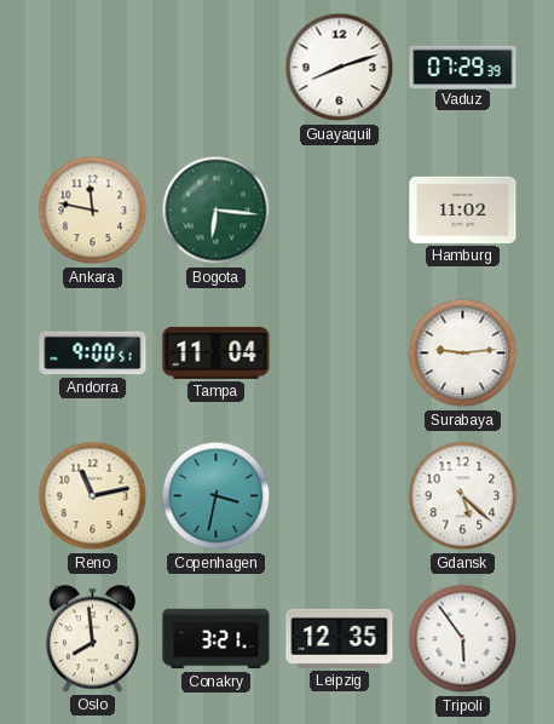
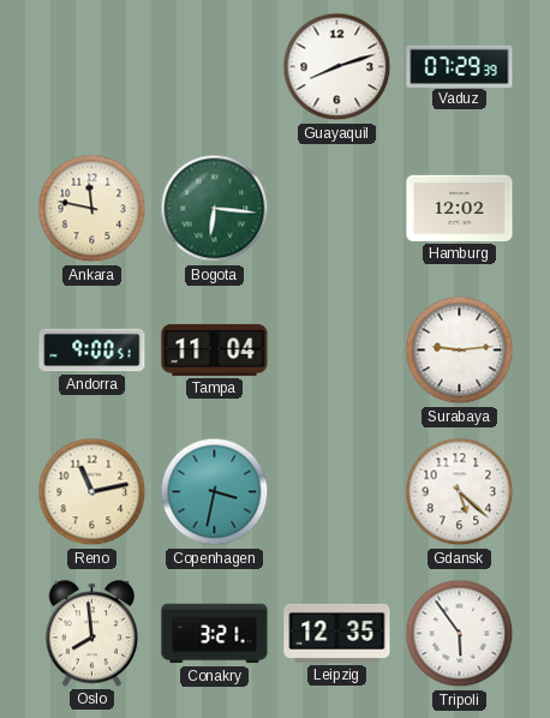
Hamburg: 11:02 -> 12:02
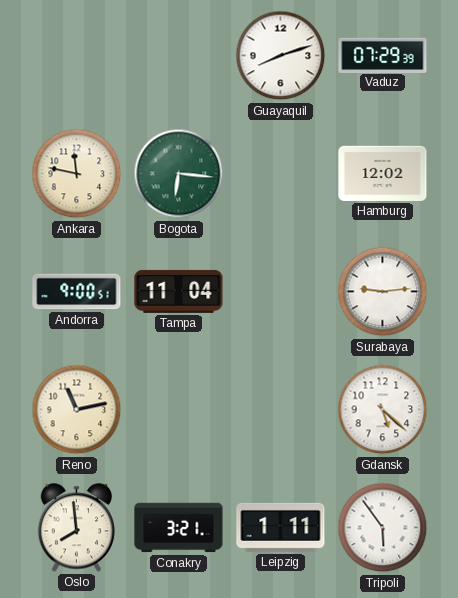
Copenhagen: 3:32 -> none
Leipzig: 12:35 -> 1:11
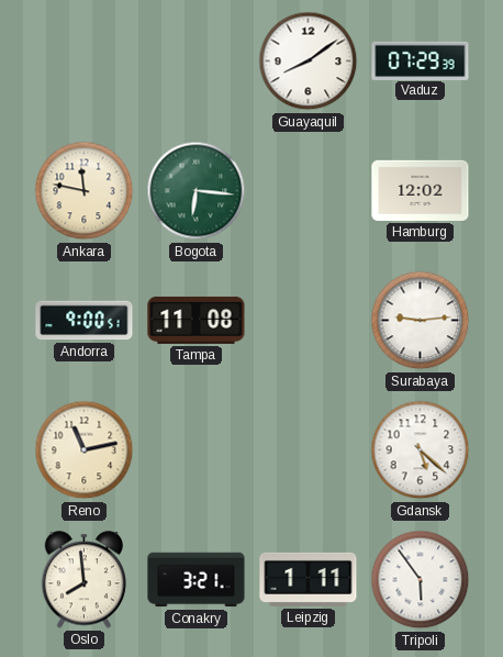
Guayaquil: 8:12 -> 8:09
Tampa: 11:04 -> 11:08
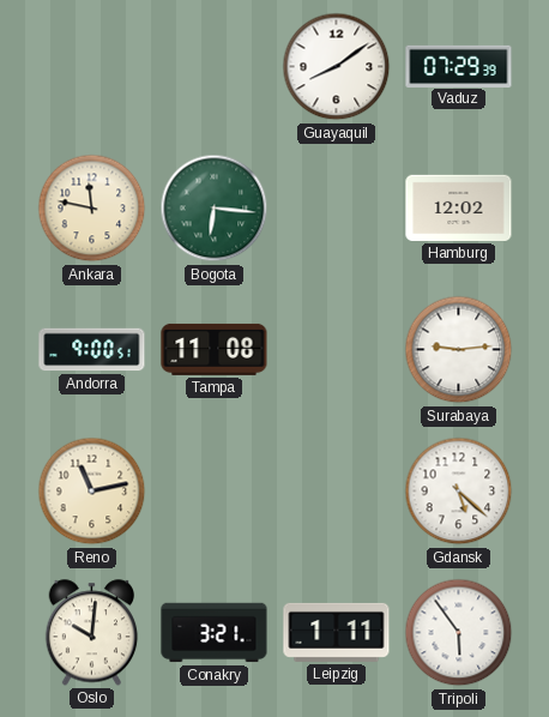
Oslo: 7:59 -> 10:01
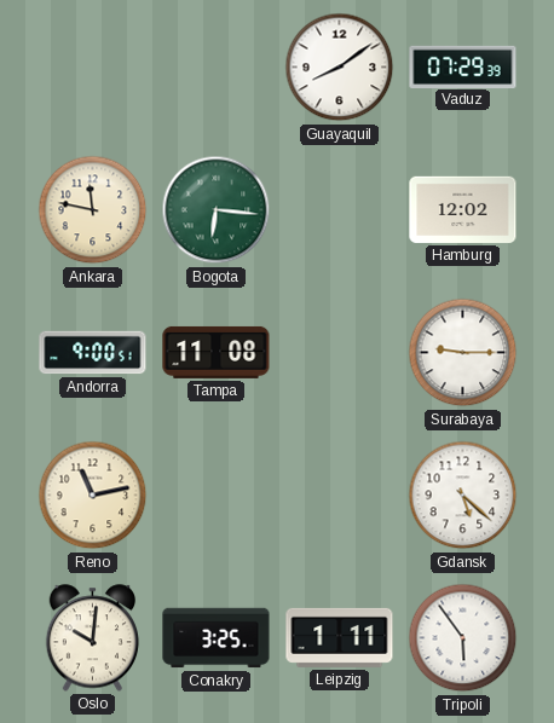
Surabaya: 9:14 -> 9:15
Conakry: 3:21 -> 3:25
